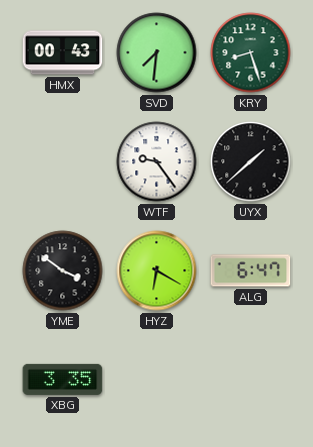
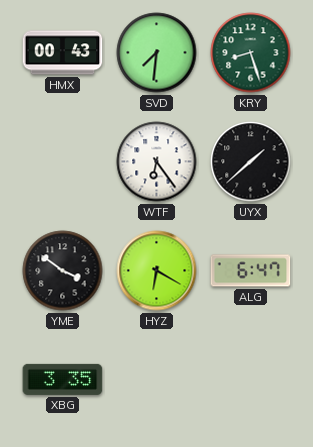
WTF: 9:24 -> 6:24
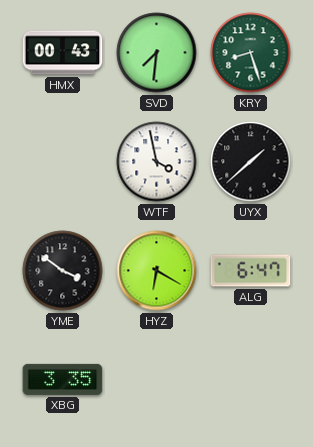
WTF: 6:24 -> 3:58
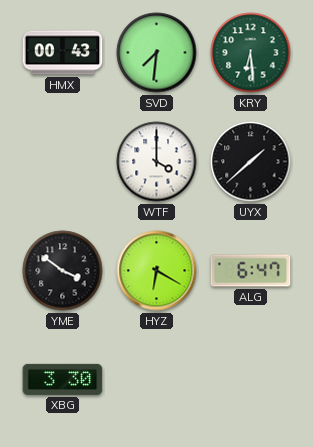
KRY: 8:27 -> 6:29
WTF: 3:58 -> 4:00
XBG: 3:35 -> 3:30
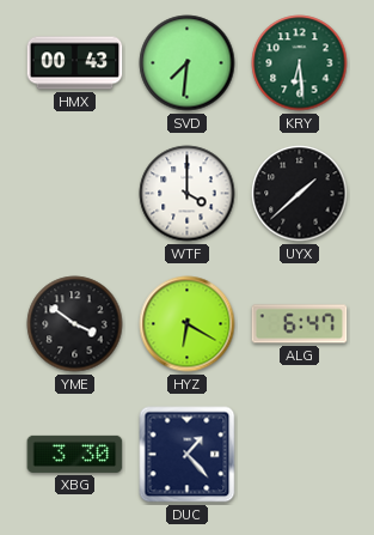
DUC: none -> 1:23
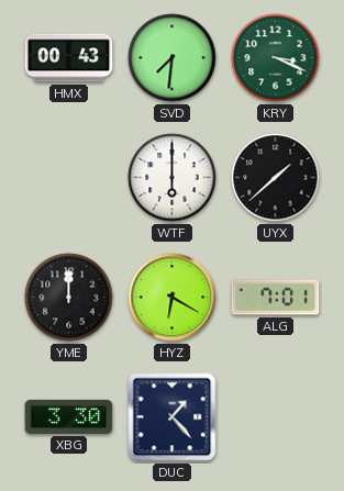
KRY: 6:29 -> 3:19
WTF: 4:00 -> 6:00
YME: 3:51 -> 12:00
ALG: 6:47 -> 7:01
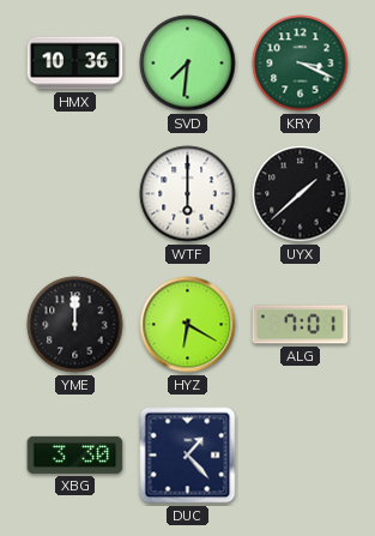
HMX: 00:43 -> 10:36
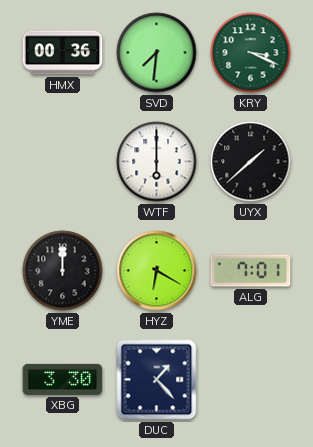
HMX: 10:36 -> 00:36
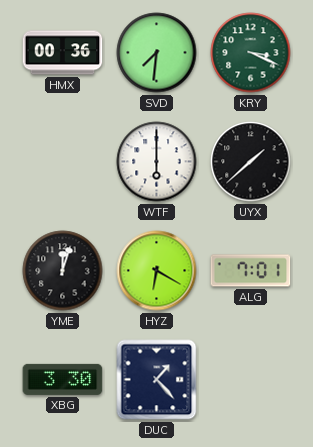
YME: 12:00 -> 12:03
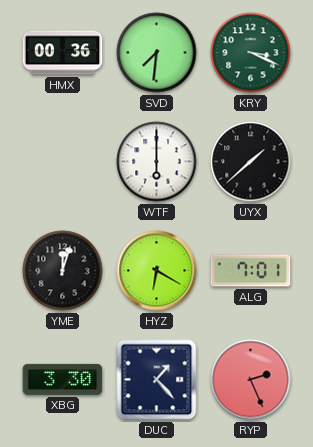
RYP: none -> 2:26
